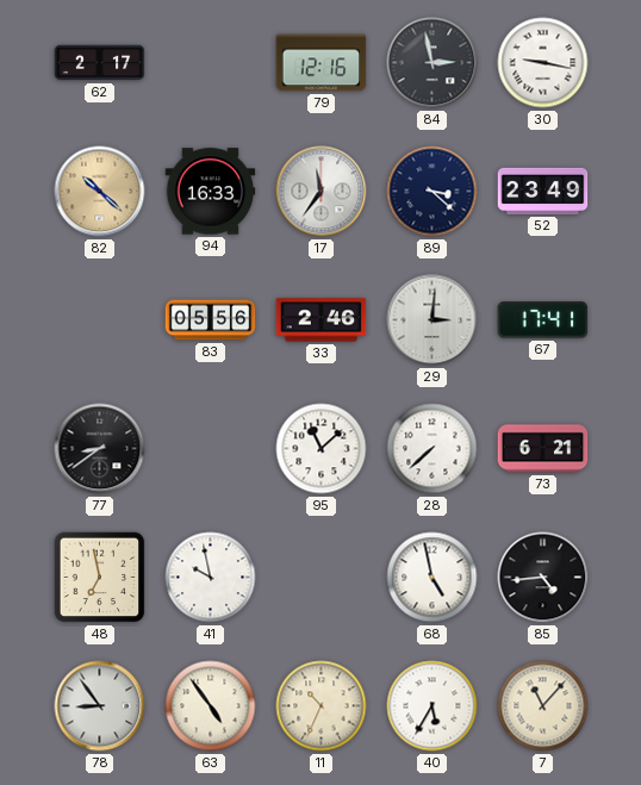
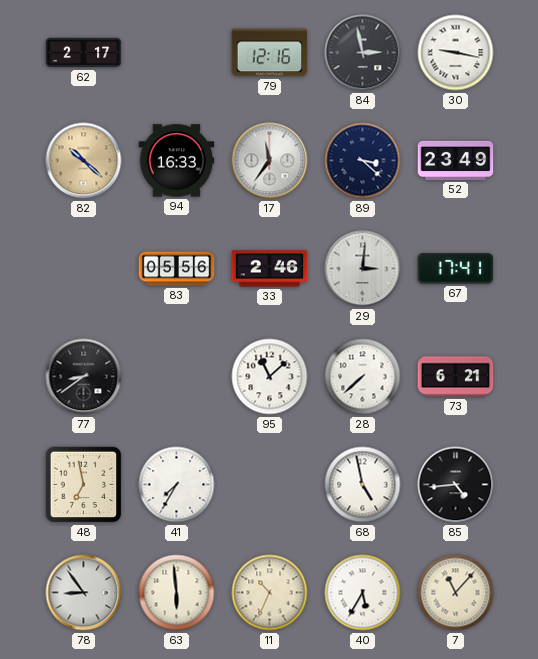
41: 9:58 -> 7:35
63: 4:54 -> 5:59
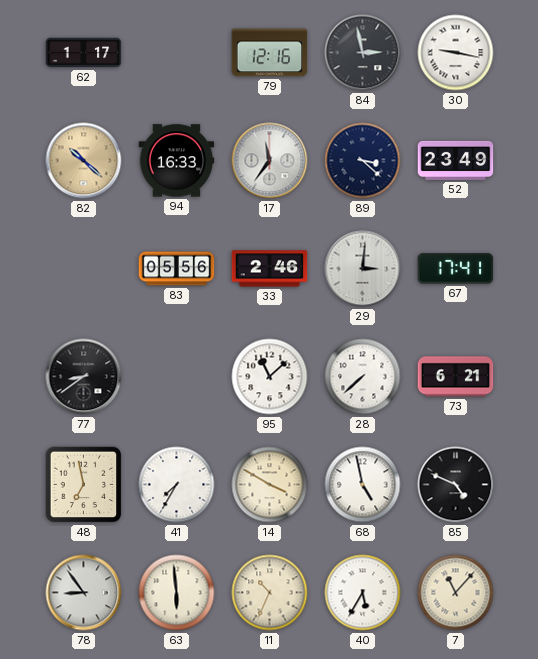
62: 2:17 -> 1:17
14: none -> 3:50
85: 4:44 -> 4:49
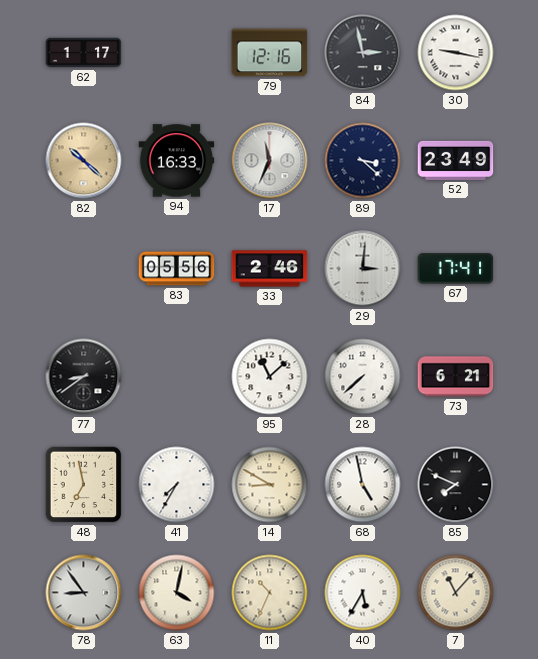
17: 11:36 -> 11:34
14: 3:50 -> 8:50
85: 4:49 -> 7:49
63: 5:59 -> 4:02
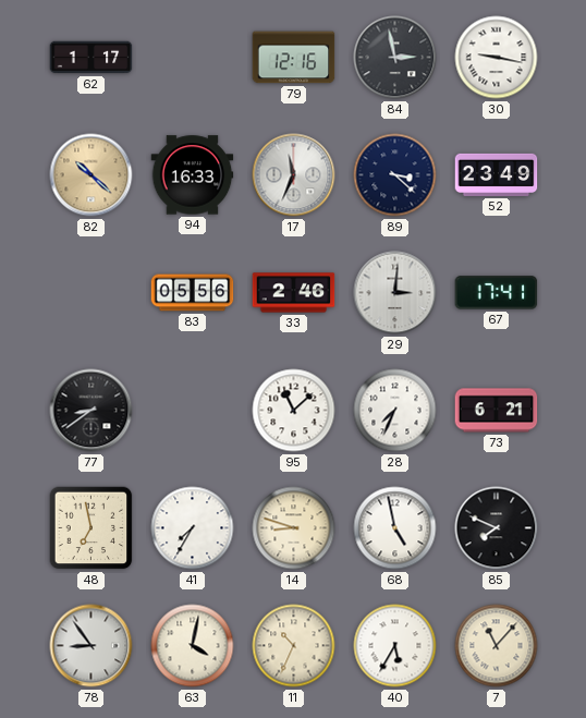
28: 7:38 -> 7:34
14: 8:50 -> 8:48
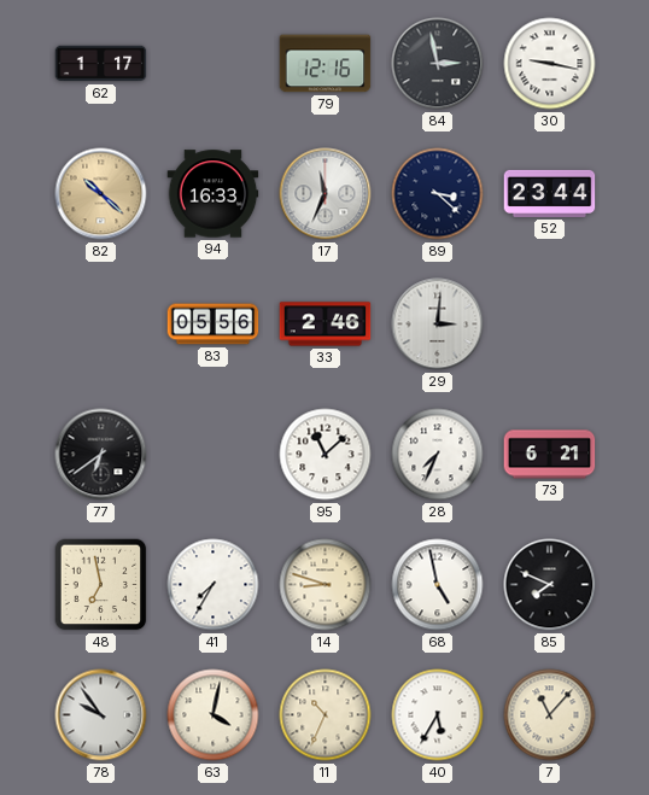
52: 23:49 -> 23:44
67: 17:41 -> none
77: 8:39 -> 6:39
78: 8:54 -> 9:54
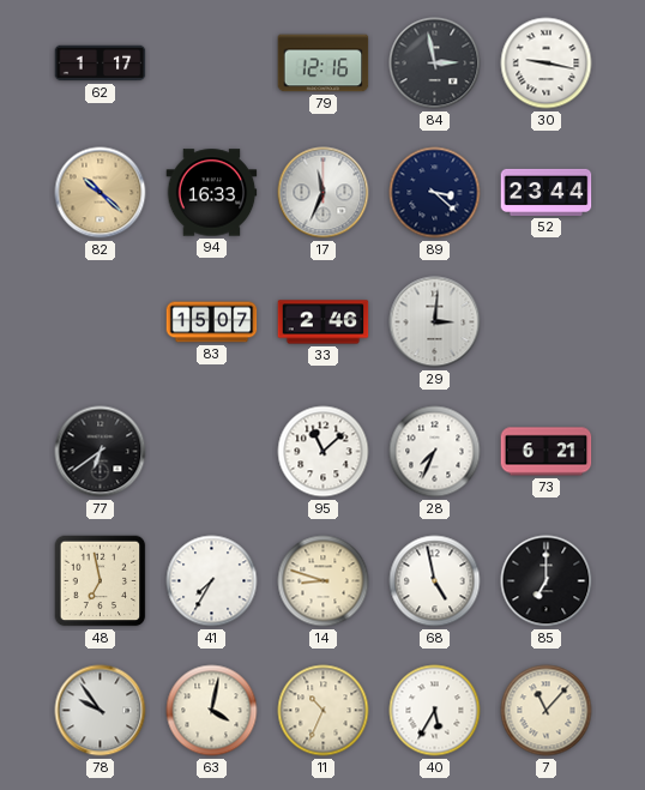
83: 05:56 -> 15:07
85: 7:49 -> 7:00
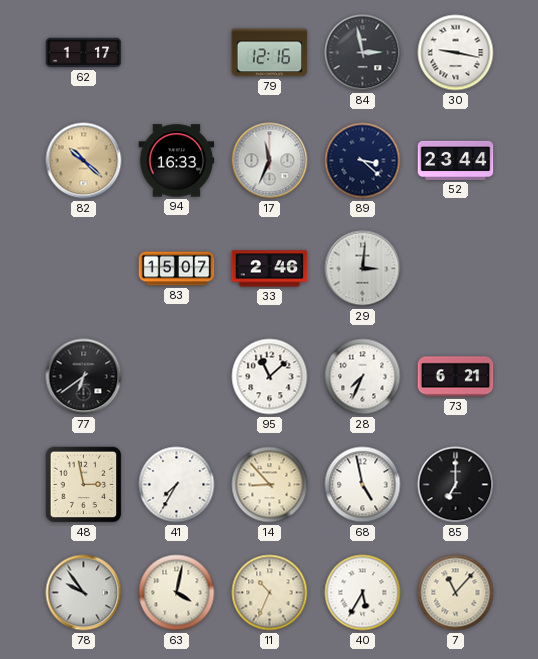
48: 6:58 -> 2:58
14: 8:48 -> 8:53
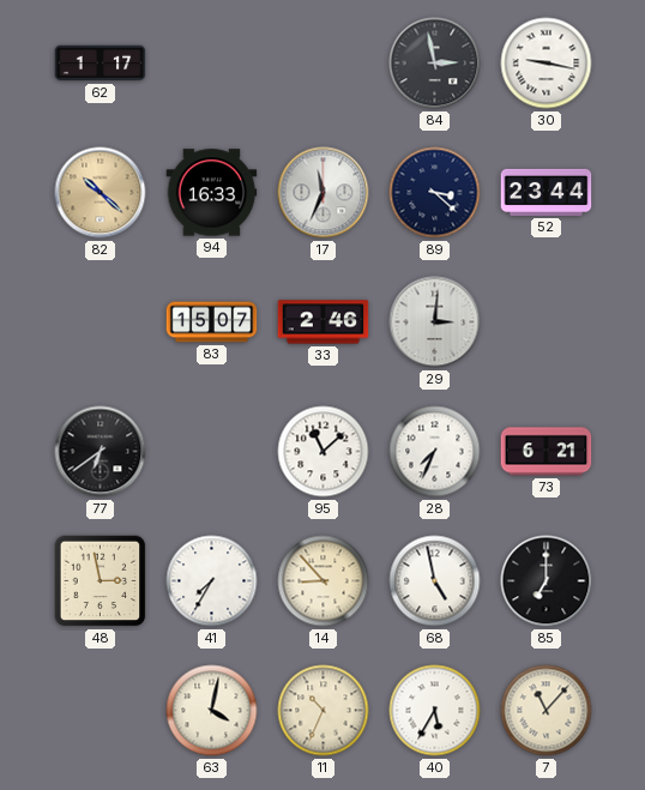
79: 12:16 -> none
78: 9:54 -> none
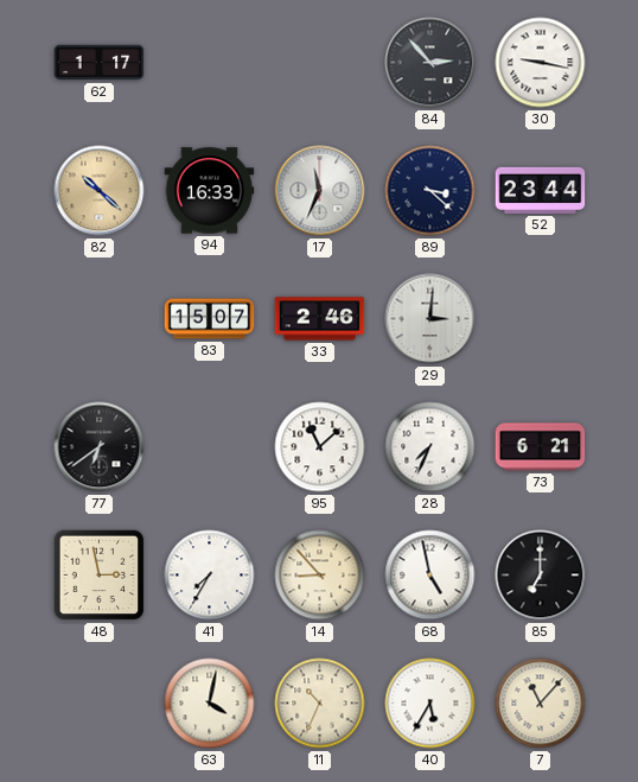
84: 2:58 -> 2:53
